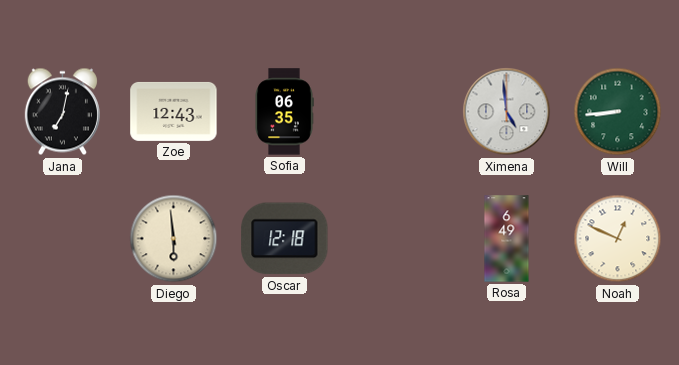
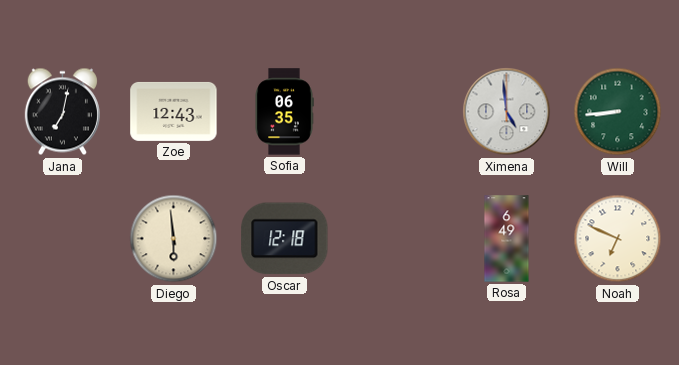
Noah: 12:49 -> 6:49
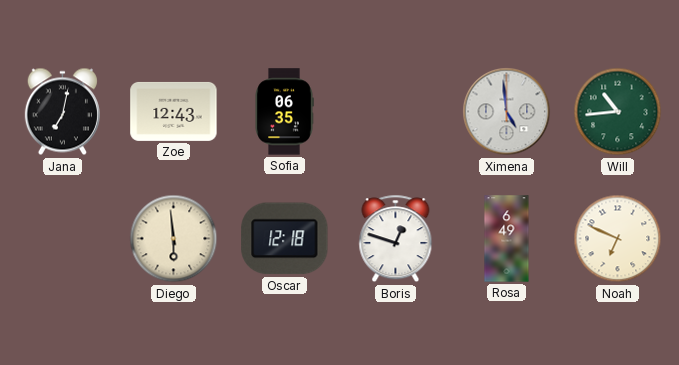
Will: 8:44 -> 10:44
Boris: none -> 12:48
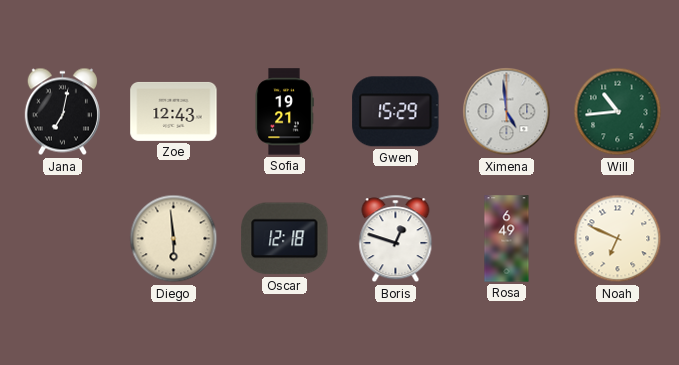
Sofia: 06:35 -> 19:21
Gwen: none -> 15:29
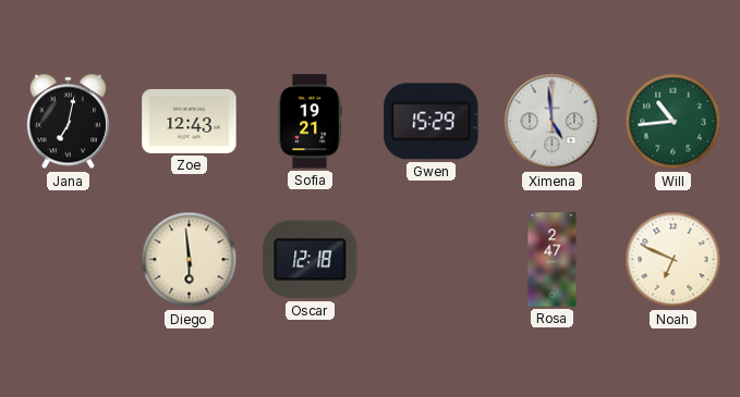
Boris: 12:48 -> none
Rosa: 6:49 -> 2:47
